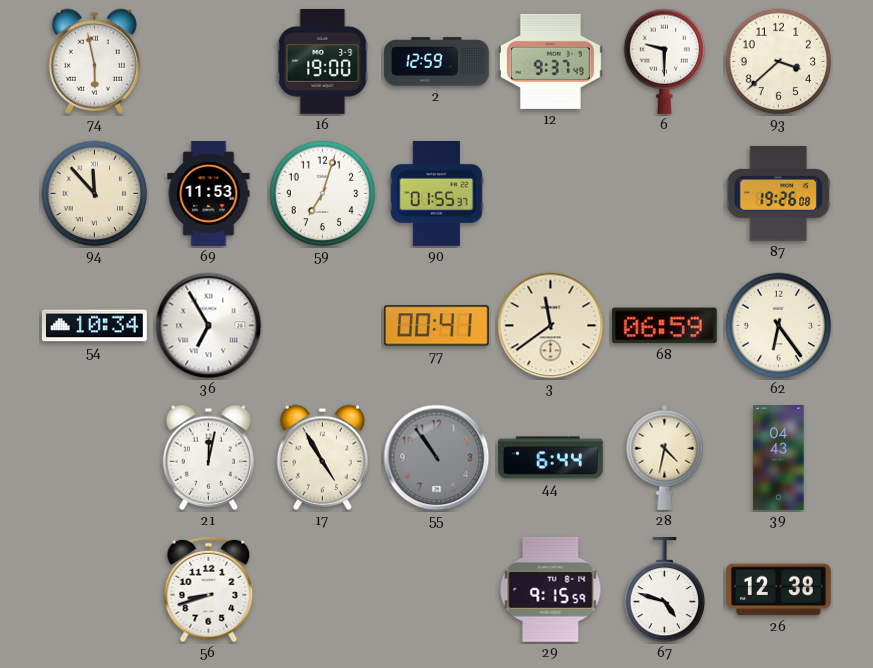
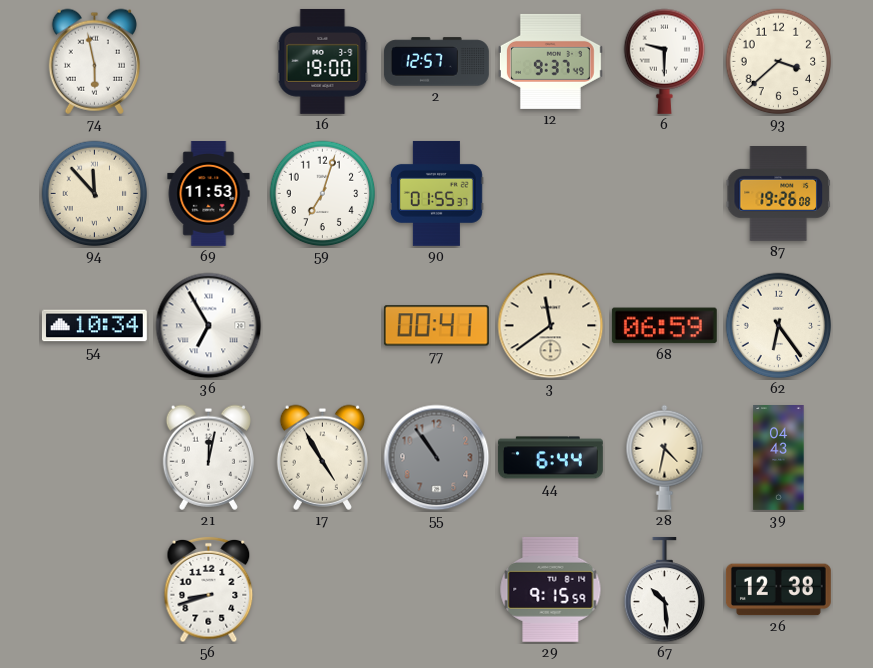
2: 12:59 -> 12:57
67: 4:48 -> 10:29
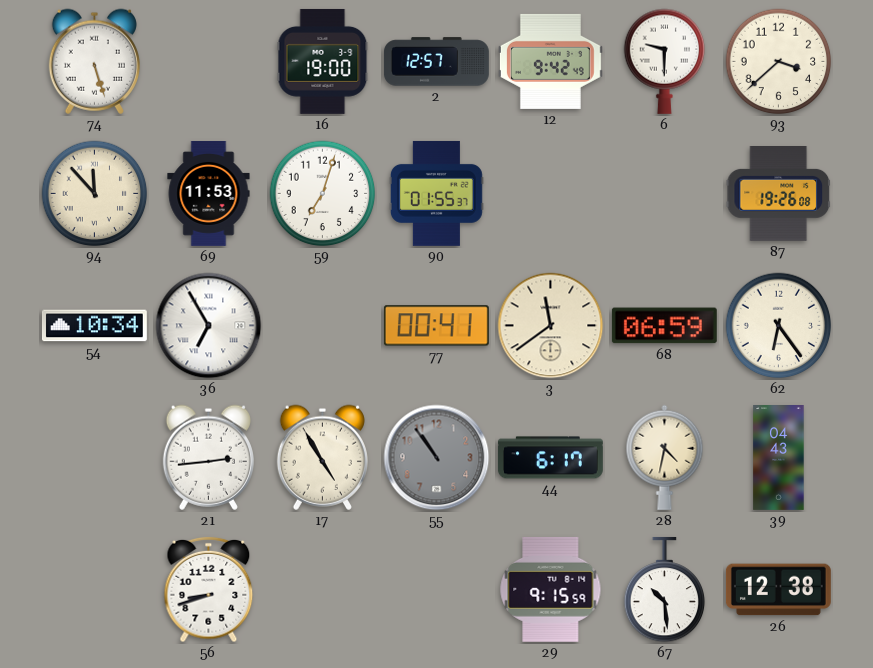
74: 5:58 -> 5:27
12: 9:37 -> 9:42
21: 12:02 -> 2:44
44: 6:44 -> 6:17
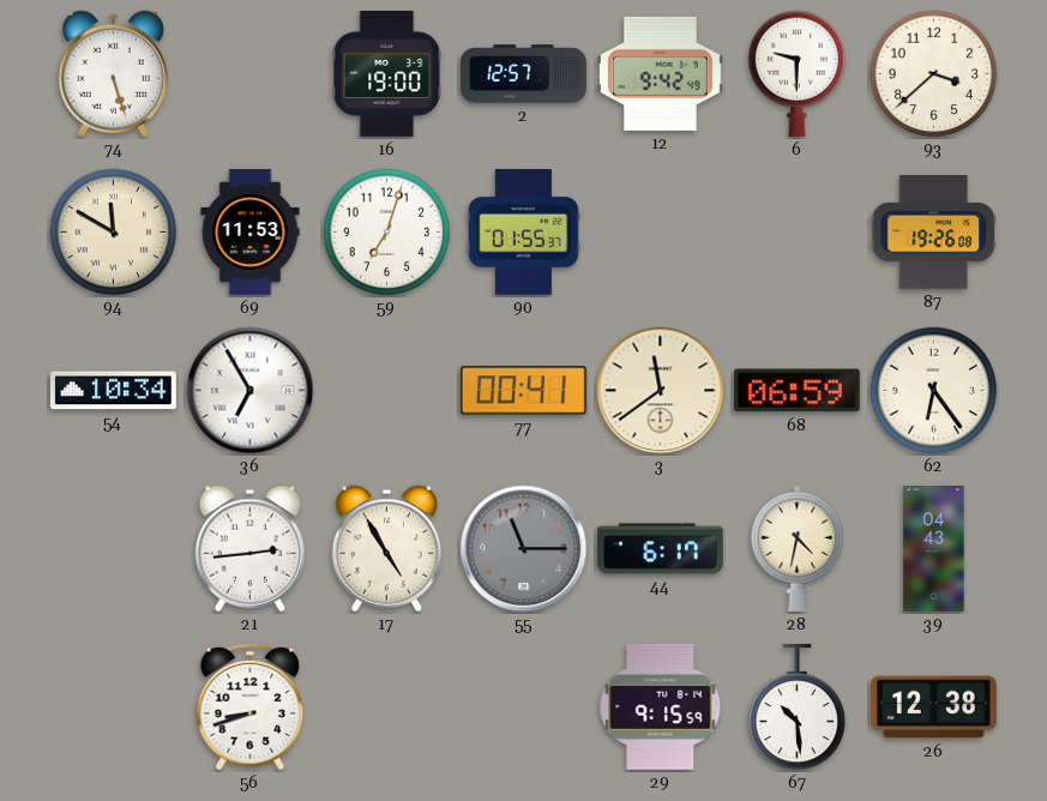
94: 11:53 -> 11:50
55: 10:54 -> 11:15
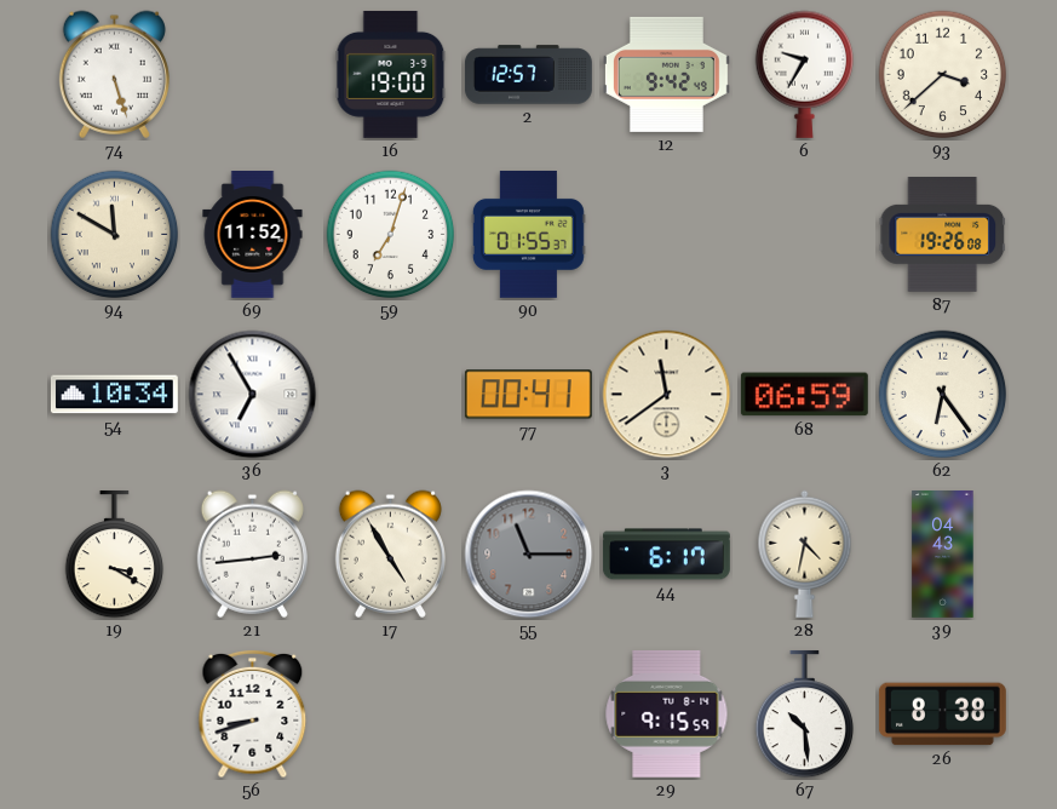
6: 9:30 -> 9:35
69: 11:53 -> 11:52
19: none -> 3:20
26: 12:38 -> 8:38
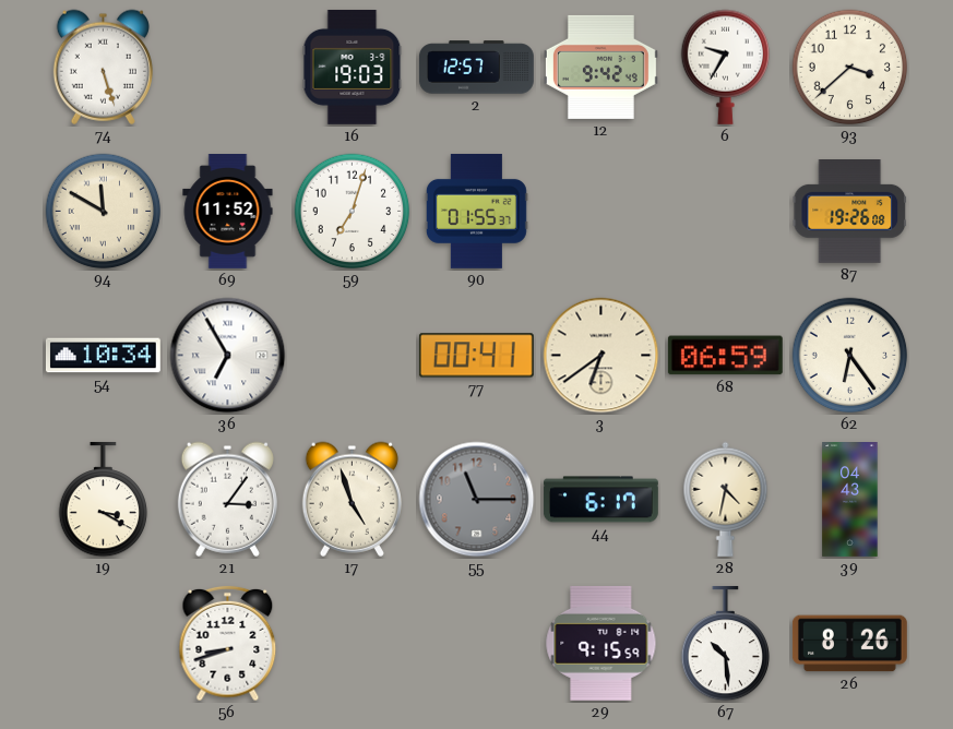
16: 19:00 -> 19:03
3: 11:39 -> 6:39
21: 2:44 -> 3:06
17: 4:55 -> 4:57
26: 8:38 -> 8:26
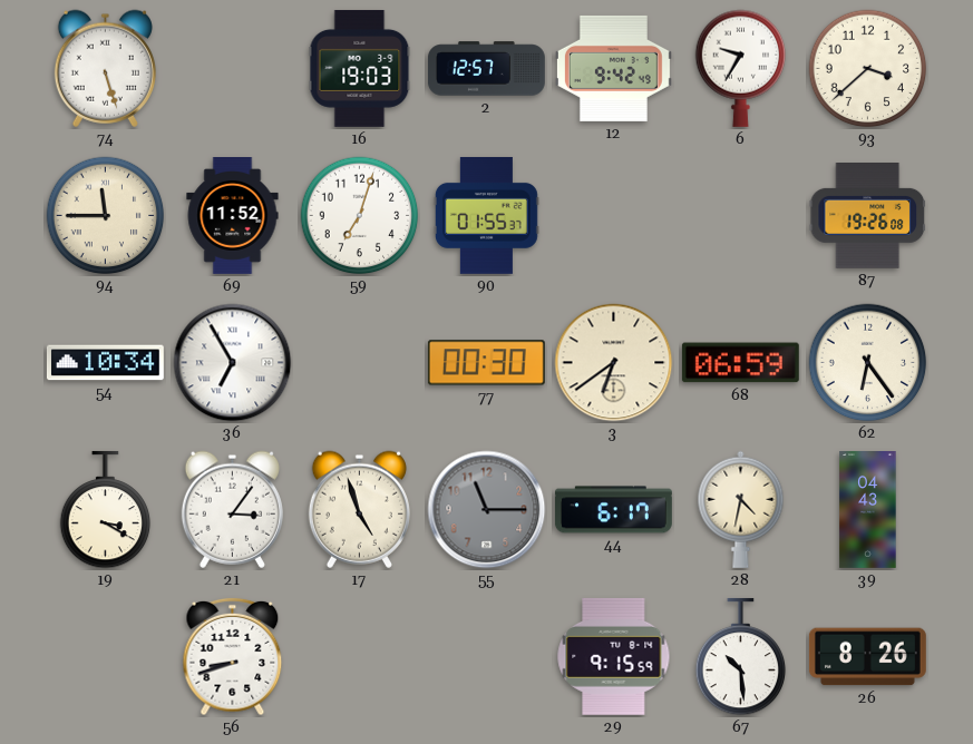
94: 11:50 -> 11:45
77: 00:41 -> 00:30
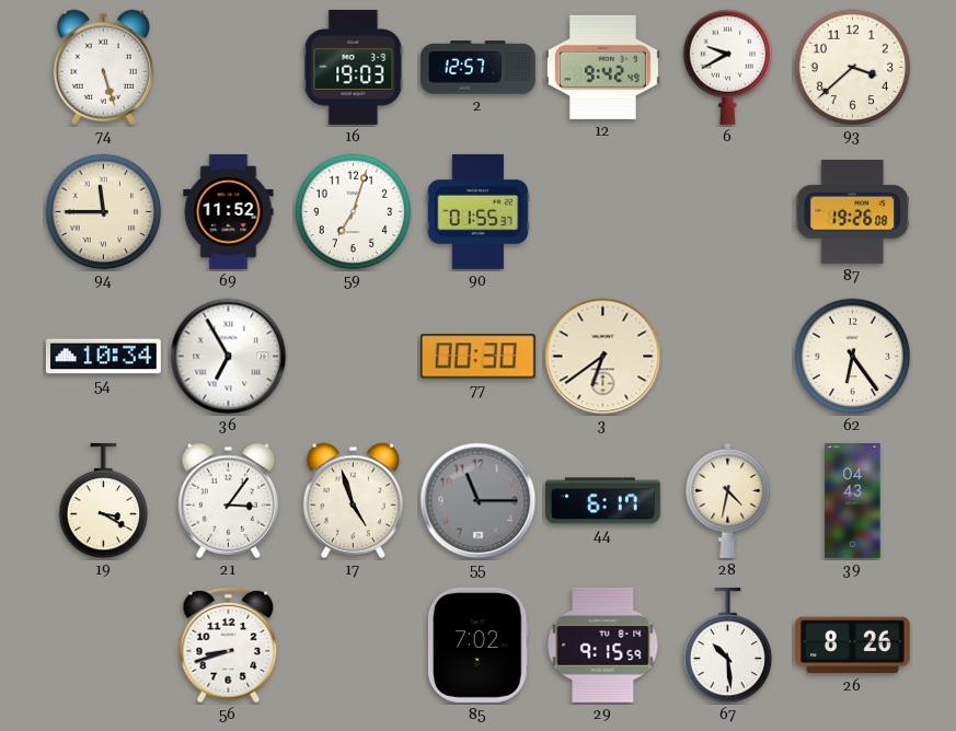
6: 9:35 -> 9:40
68: 06:59 -> none
85: none -> 7:02
